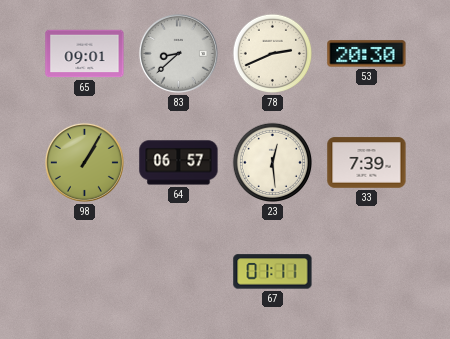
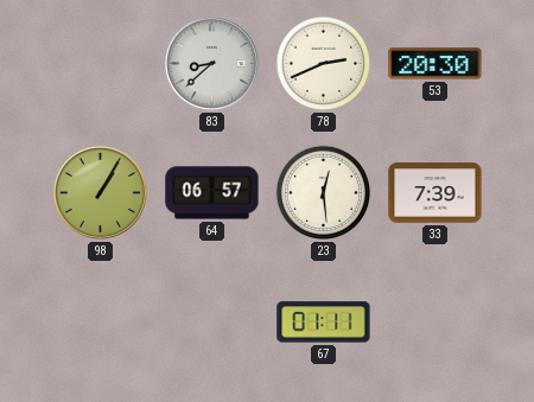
65: 09:01 -> none
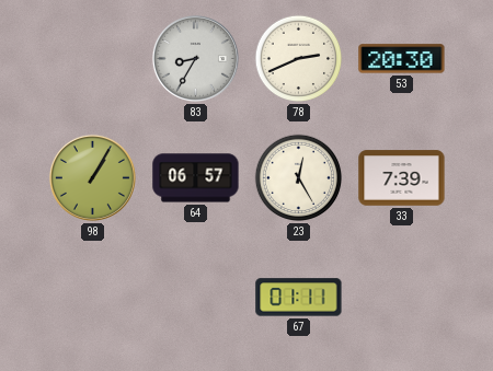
83: 8:38 -> 8:35
23: 12:29 -> 12:25
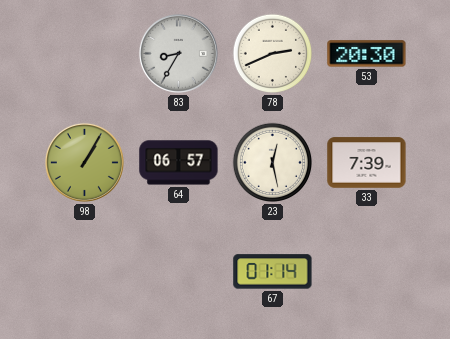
23: 12:25 -> 12:28
67: 01:11 -> 01:14
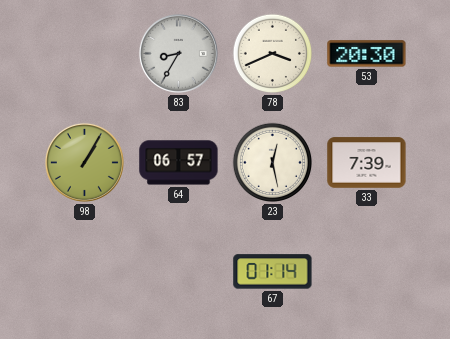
78: 2:41 -> 3:41
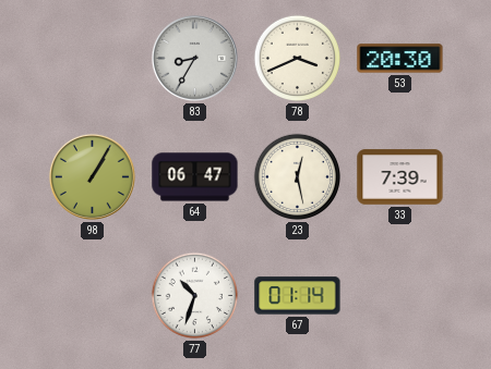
64: 06:57 -> 06:47
77: none -> 10:33
